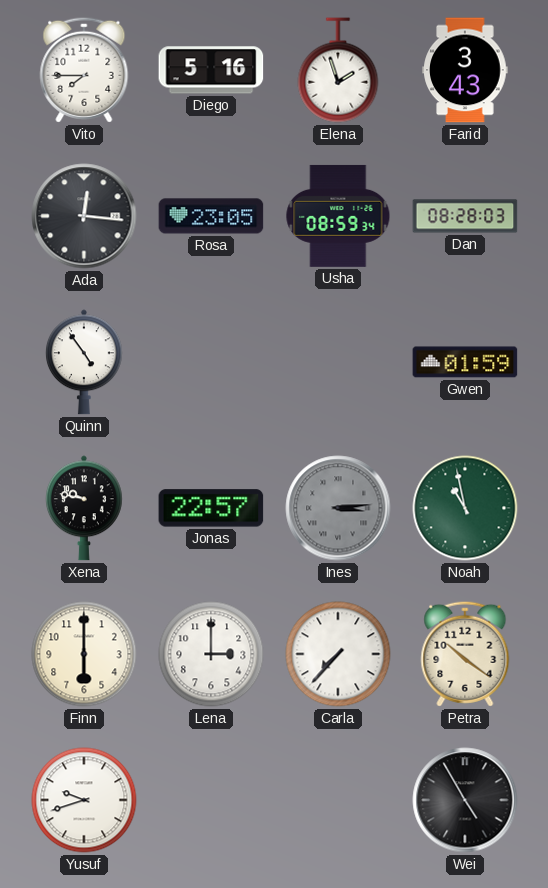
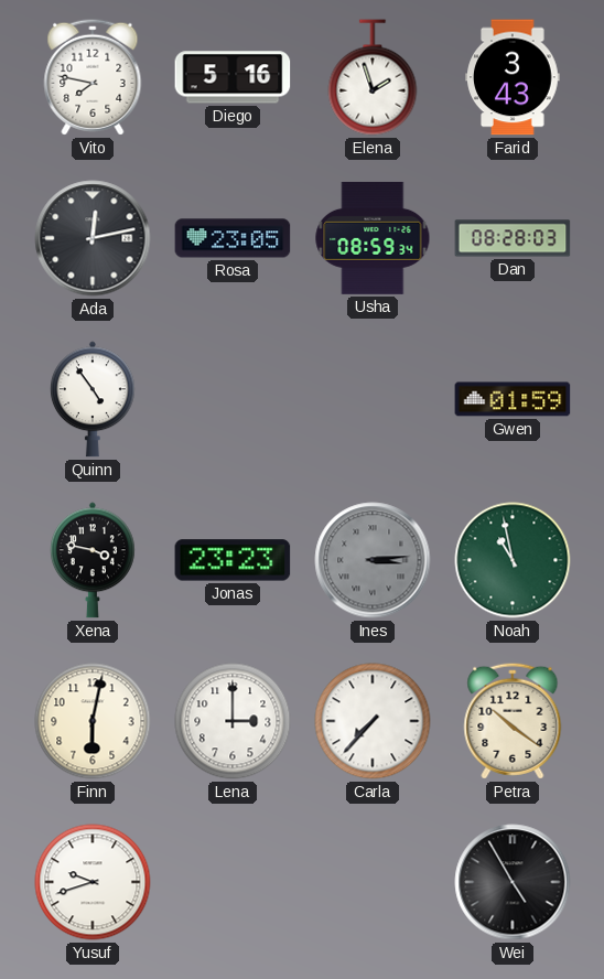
Vito: 7:45 -> 7:47
Ada: 12:16 -> 12:13
Xena: 9:47 -> 3:47
Jonas: 22:57 -> 23:23
Finn: 6:00 -> 6:02
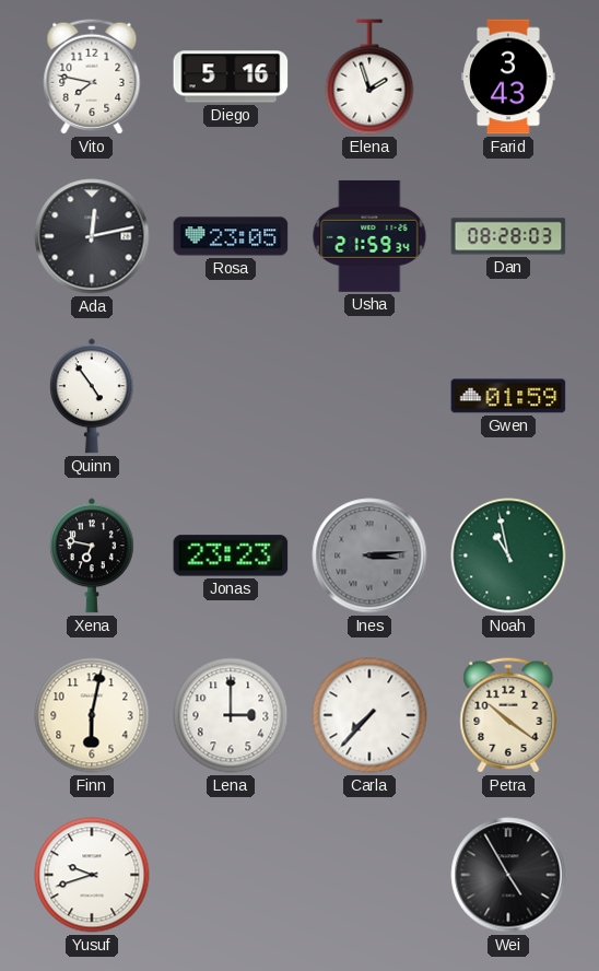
Usha: 08:59 -> 21:59
Xena: 3:47 -> 6:47
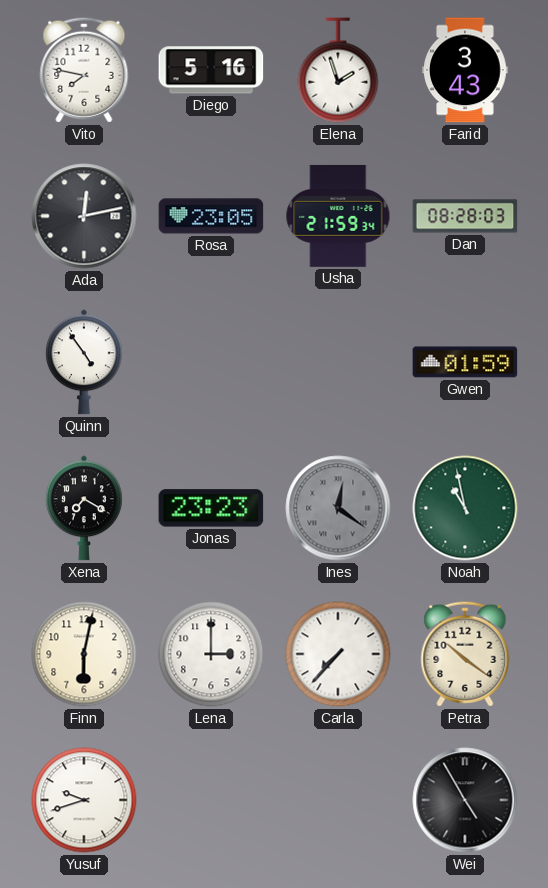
Xena: 6:47 -> 7:20
Ines: 3:14 -> 12:21
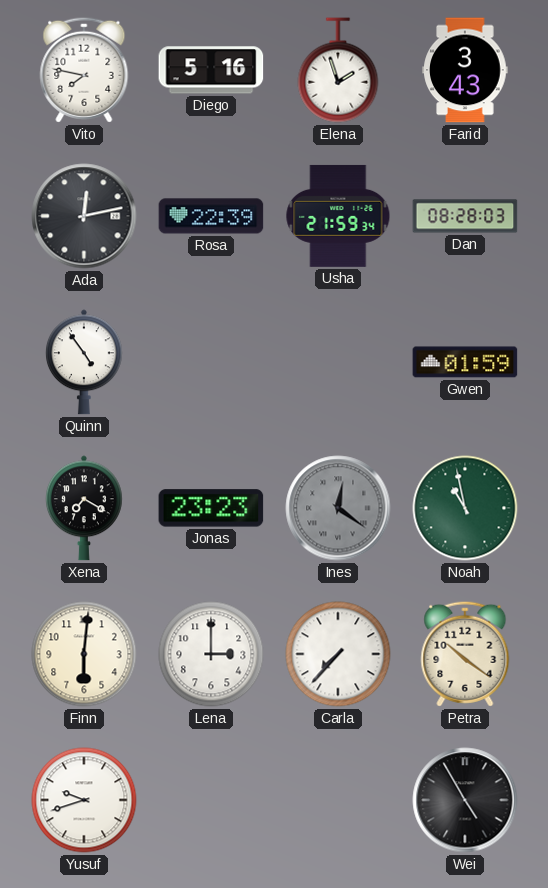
Rosa: 23:05 -> 22:39
Finn: 6:02 -> 6:01
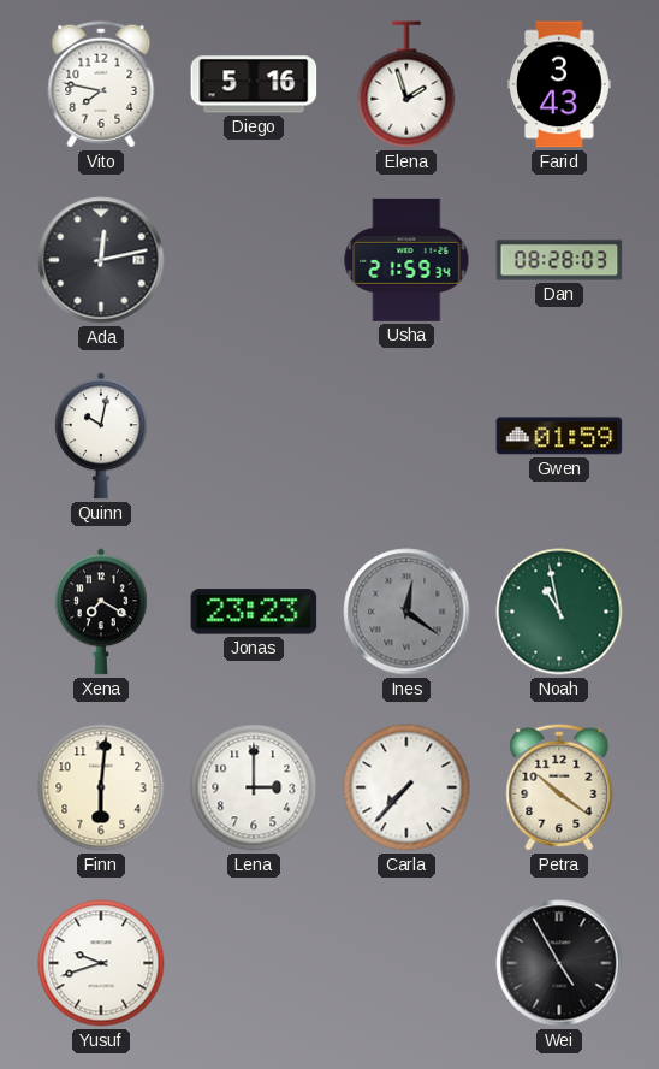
Rosa: 22:39 -> none
Quinn: 4:54 -> 10:02
